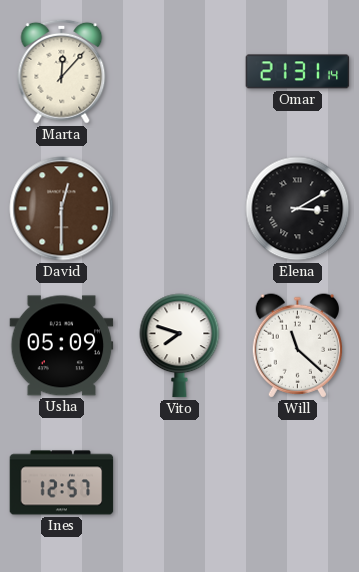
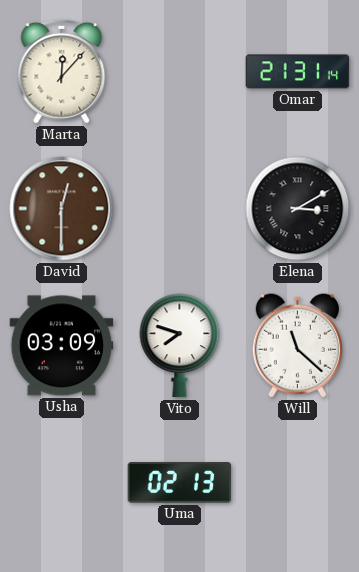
Usha: 05:09 -> 03:09
Ines: 12:57 -> none
Uma: none -> 02:13
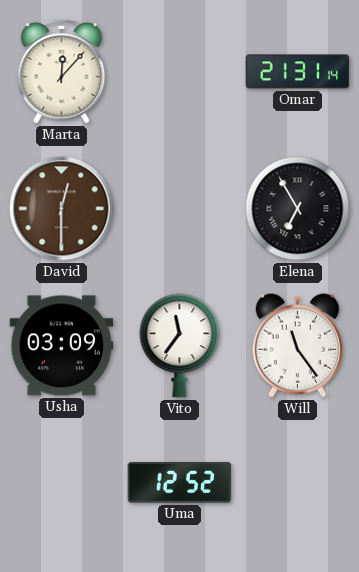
Elena: 3:10 -> 6:55
Vito: 7:48 -> 11:36
Will: 11:22 -> 11:24
Uma: 02:13 -> 12:52
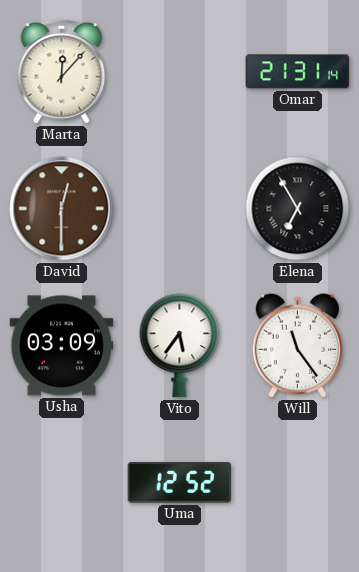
Vito: 11:36 -> 5:36
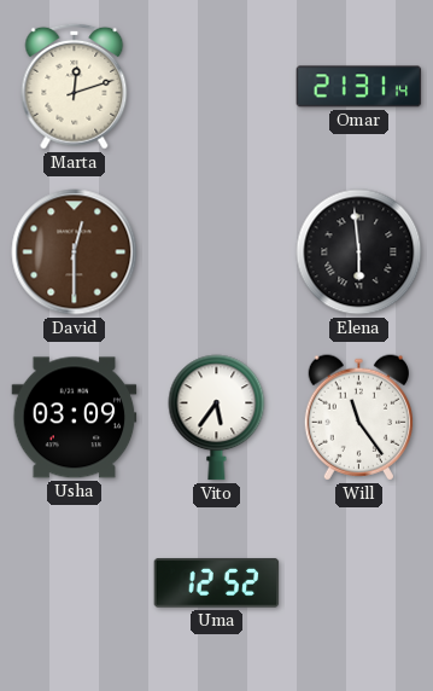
Marta: 12:07 -> 12:12
Elena: 6:55 -> 5:59
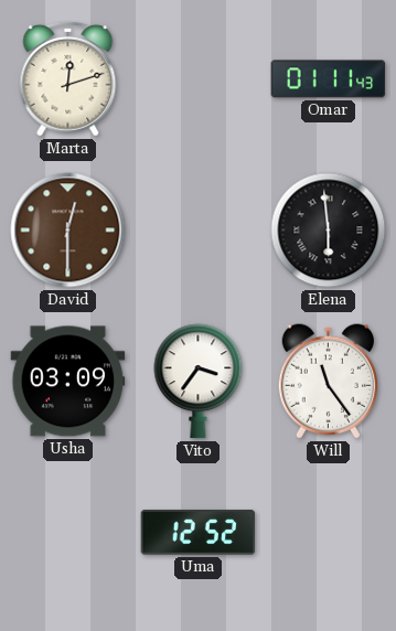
Omar: 21:31 -> 01:11
Vito: 5:36 -> 3:36
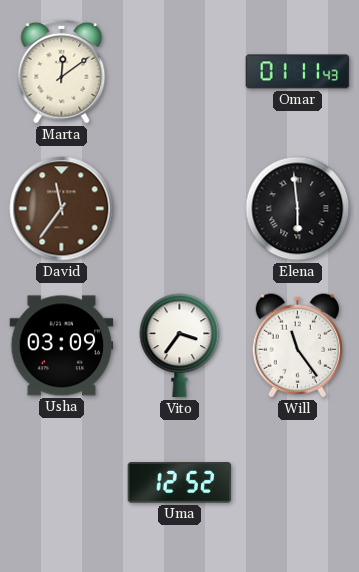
Marta: 12:12 -> 12:09
David: 12:30 -> 11:36
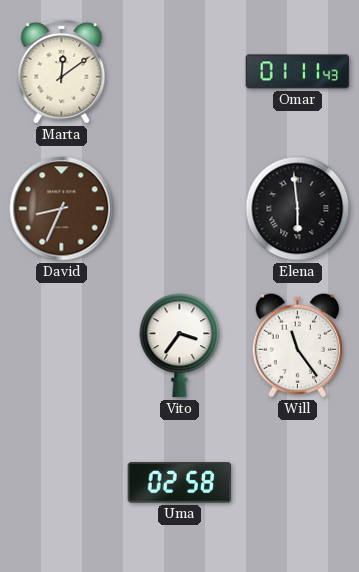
David: 11:36 -> 8:34
Usha: 03:09 -> none
Uma: 12:52 -> 02:58
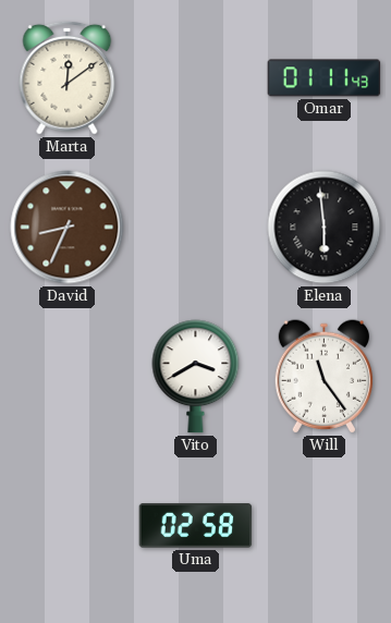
Vito: 3:36 -> 3:40
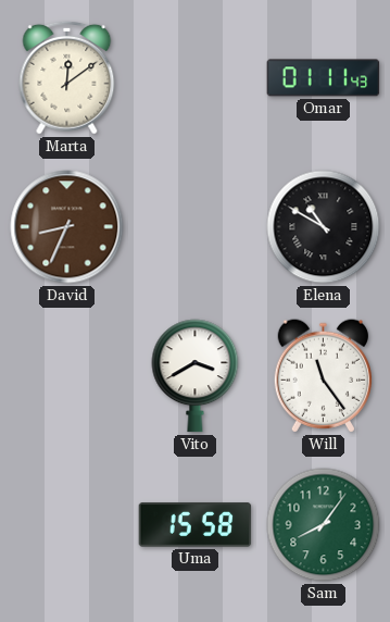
Elena: 5:59 -> 10:50
Uma: 02:58 -> 15:58
Sam: none -> 8:06
